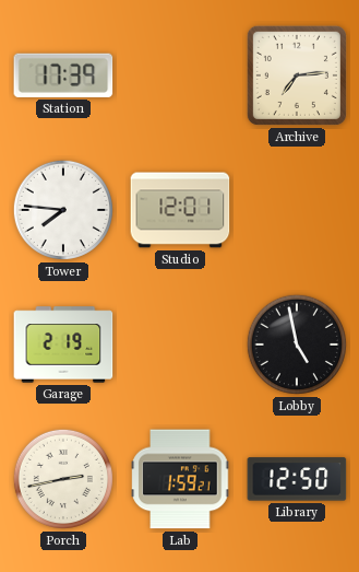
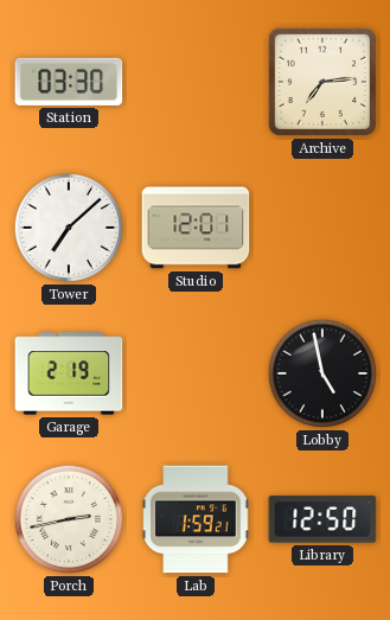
Station: 17:39 -> 03:30
Tower: 7:46 -> 7:08
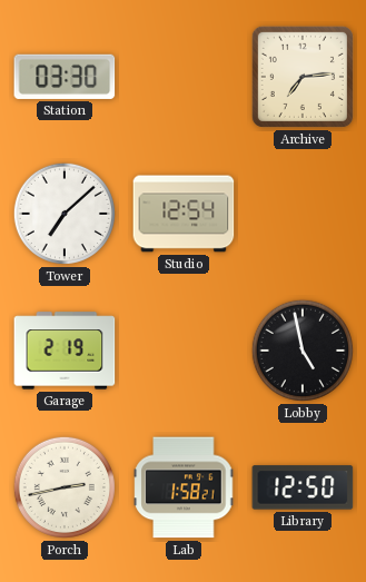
Studio: 12:01 -> 12:54
Lab: 1:59 -> 1:58
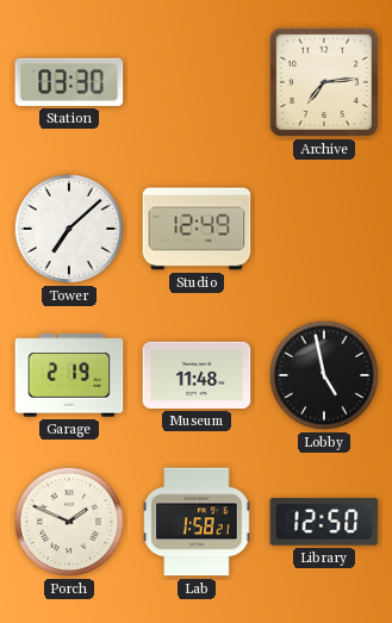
Studio: 12:54 -> 12:49
Museum: none -> 11:48
Porch: 2:43 -> 1:49
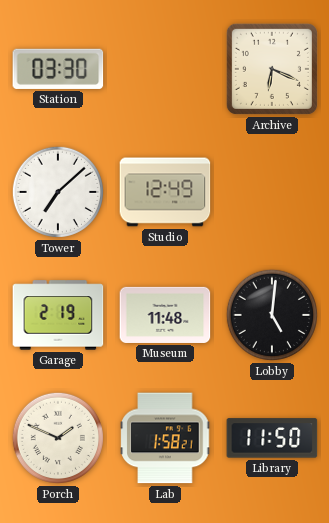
Archive: 7:14 -> 6:19
Lobby: 4:58 -> 5:01
Library: 12:50 -> 11:50
